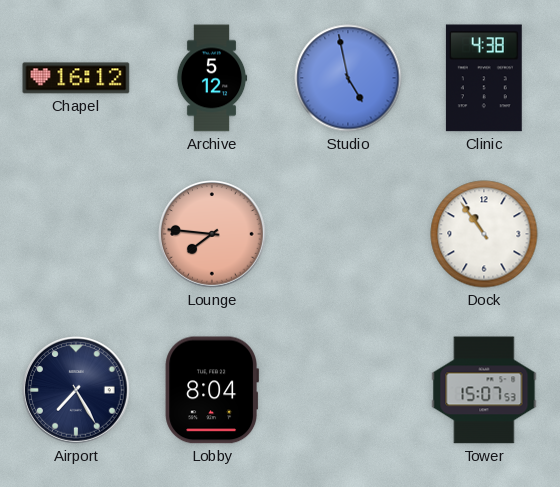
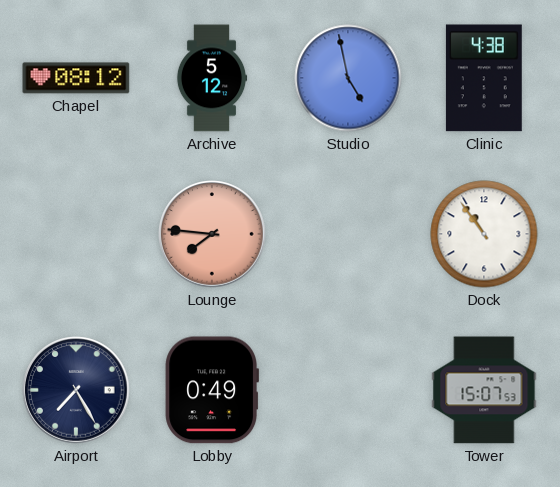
Chapel: 16:12 -> 08:12
Lobby: 8:04 -> 0:49
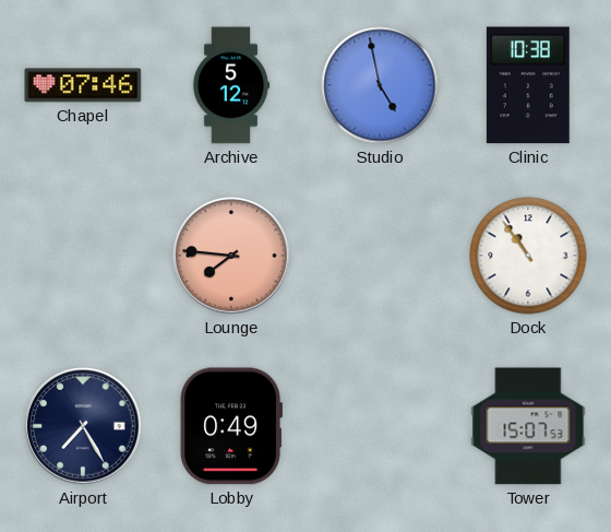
Chapel: 08:12 -> 07:46
Clinic: 4:38 -> 10:38
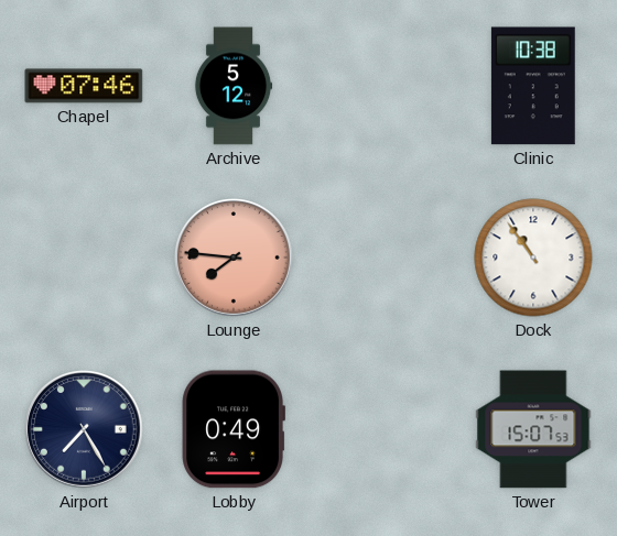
Studio: 4:58 -> none
